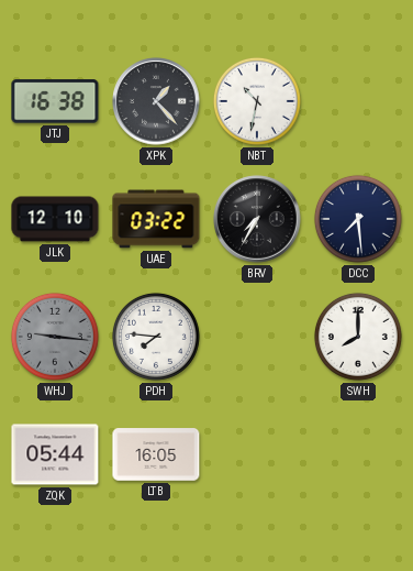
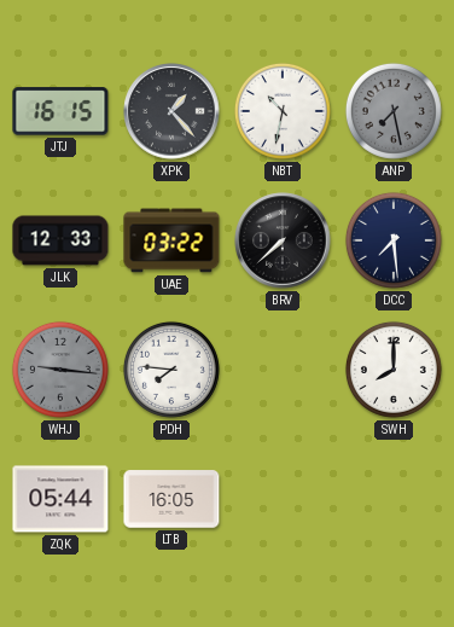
JTJ: 16:38 -> 16:15
ANP: none -> 7:28
JLK: 12:10 -> 12:33
BRV: 7:35 -> 7:38
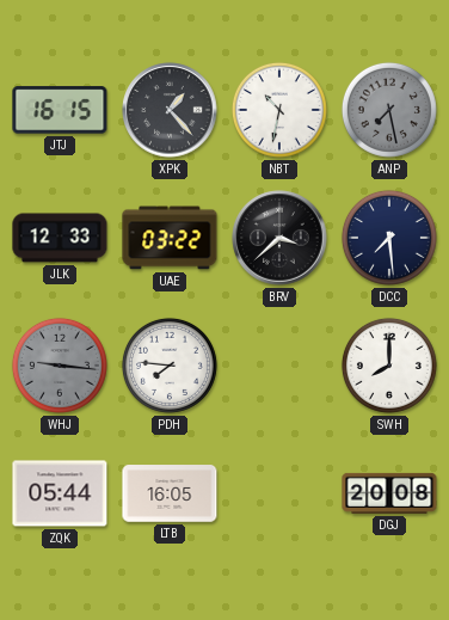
BRV: 7:38 -> 3:38
DGJ: none -> 20:08
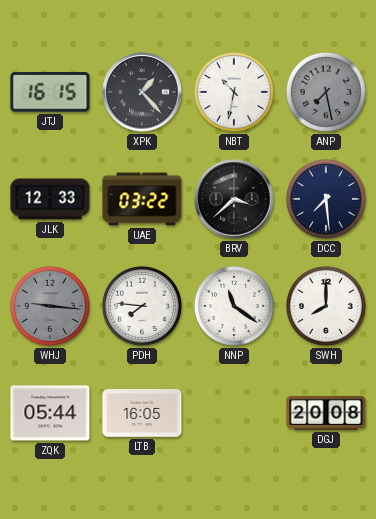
NNP: none -> 11:21
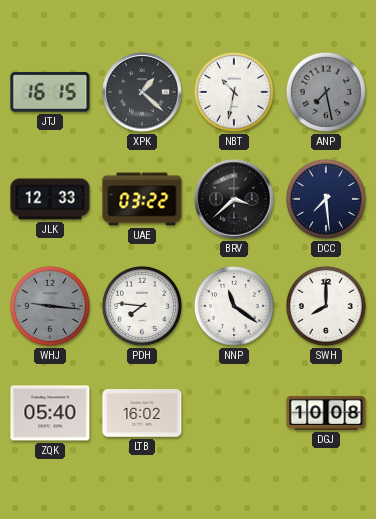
XPK: 1:23 -> 1:22
ZQK: 05:44 -> 05:40
LTB: 16:05 -> 16:02
DGJ: 20:08 -> 10:08
